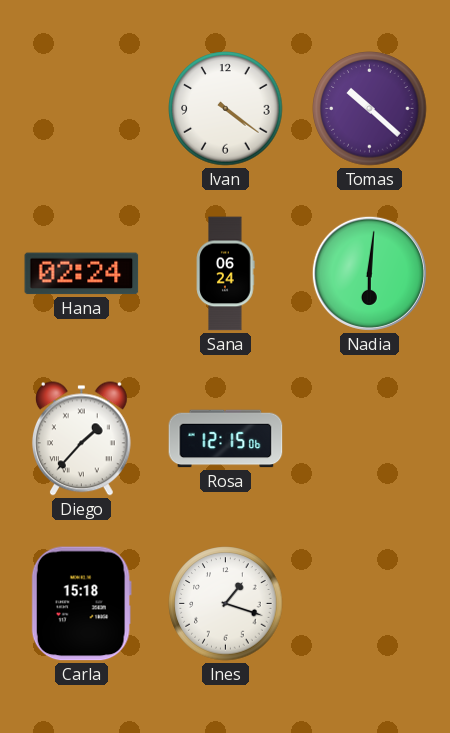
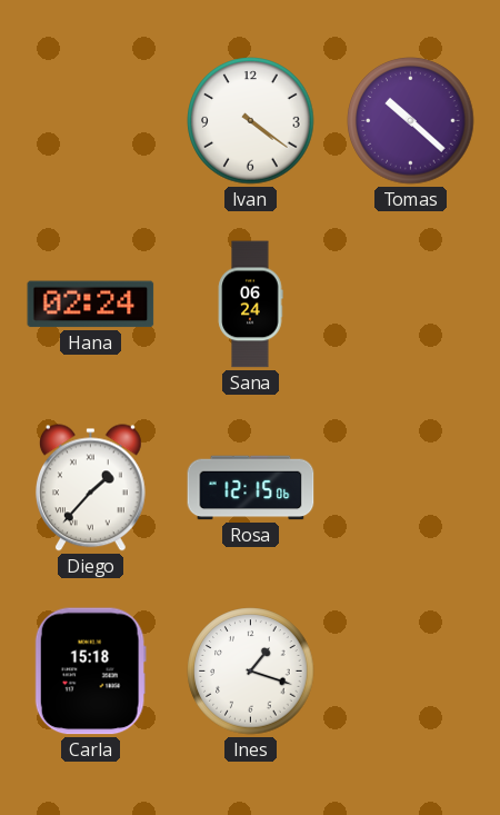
Nadia: 6:01 -> none
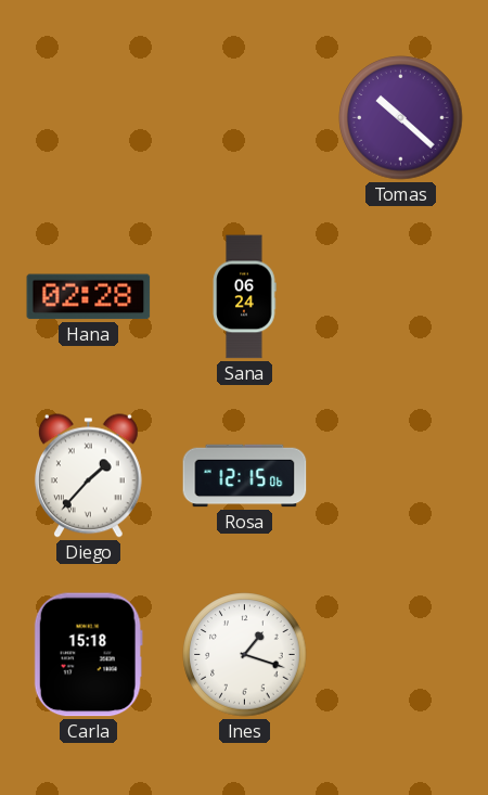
Ivan: 4:21 -> none
Hana: 02:24 -> 02:28
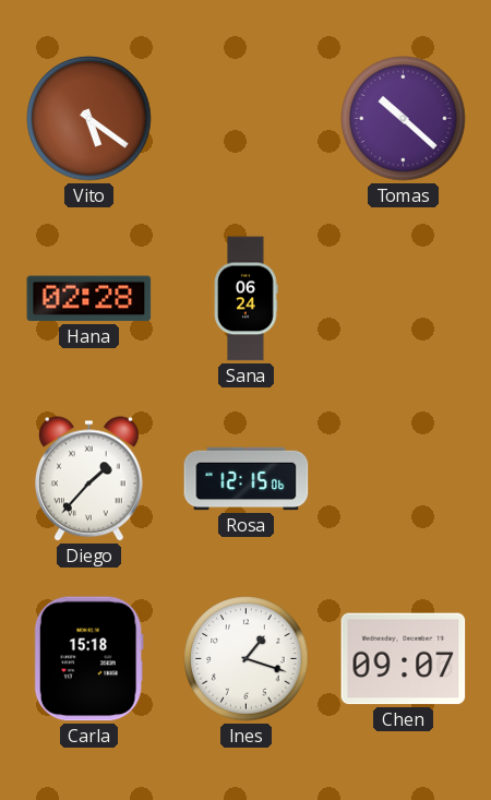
Vito: none -> 5:21
Chen: none -> 09:07
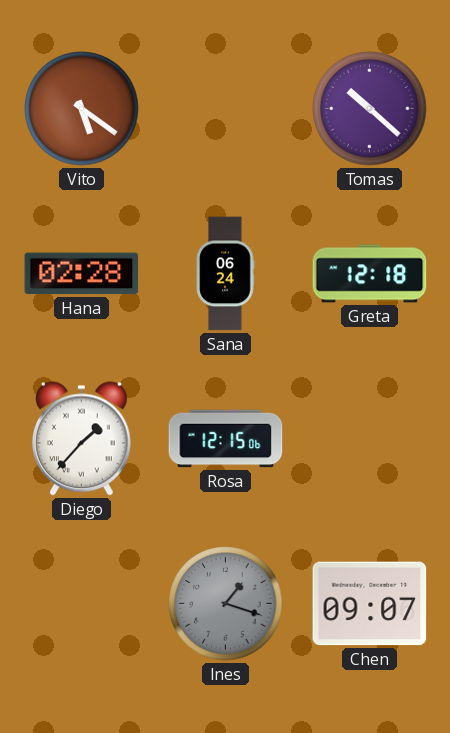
Greta: none -> 12:18
Carla: 15:18 -> none
Ines dial: white -> grey
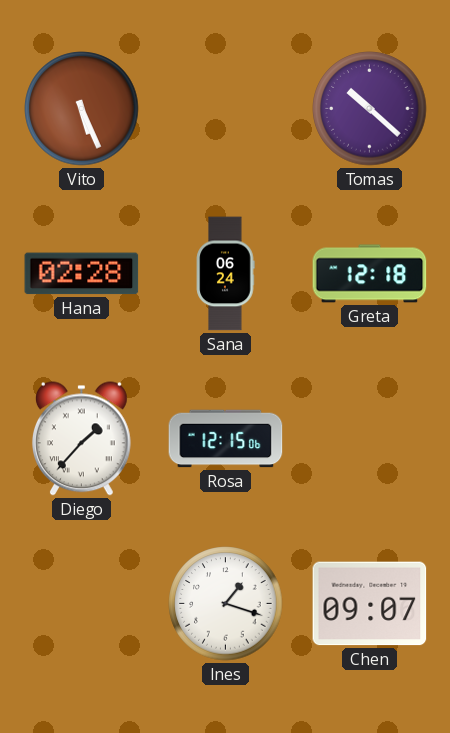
Vito: 5:21 -> 5:26
Ines dial: grey -> white
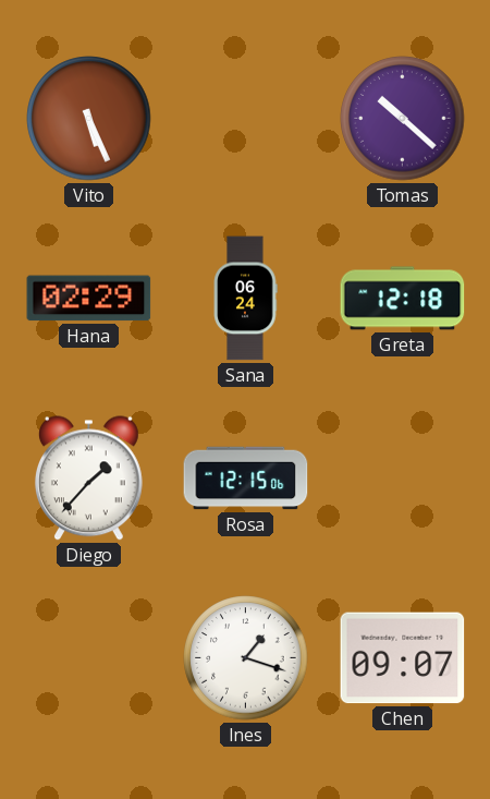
Hana: 02:28 -> 02:29
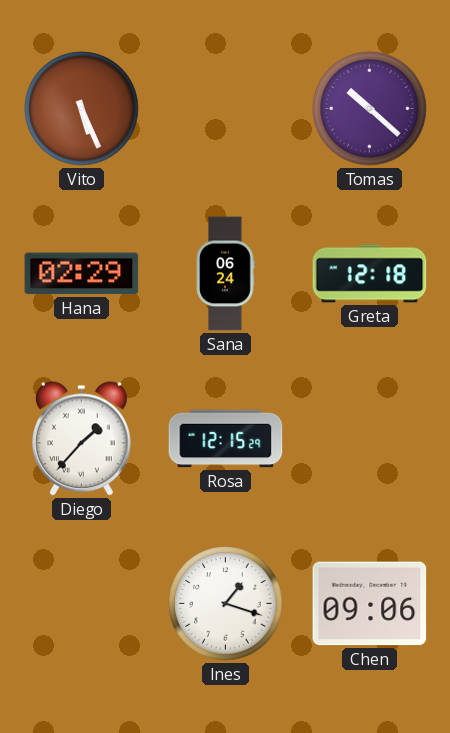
Rosa: 12:15:06 -> 12:15:29
Chen: 09:07 -> 09:06
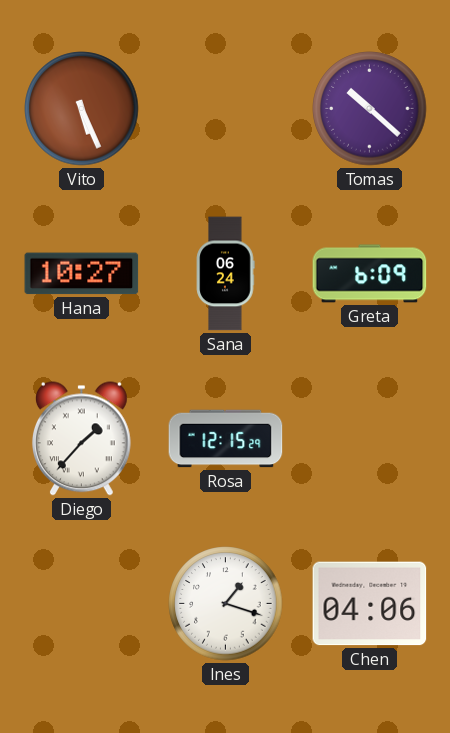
Hana: 02:29 -> 10:27
Greta: 12:18 -> 6:09
Chen: 09:06 -> 04:06
